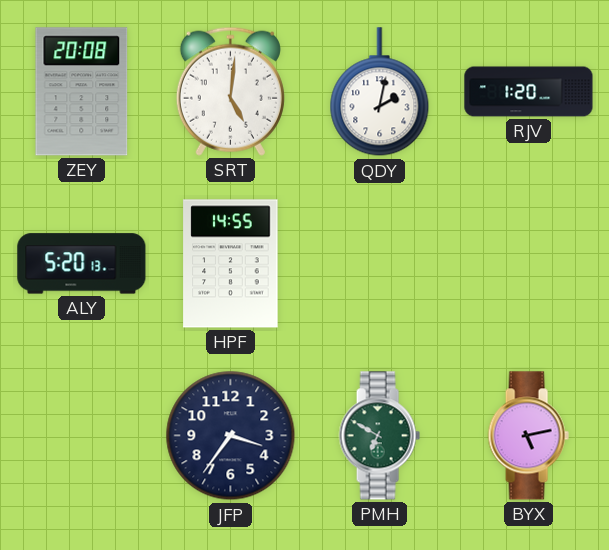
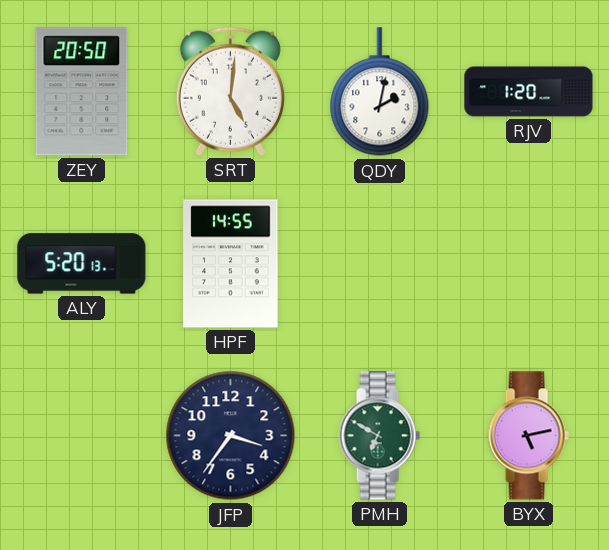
ZEY: 20:08 -> 20:50
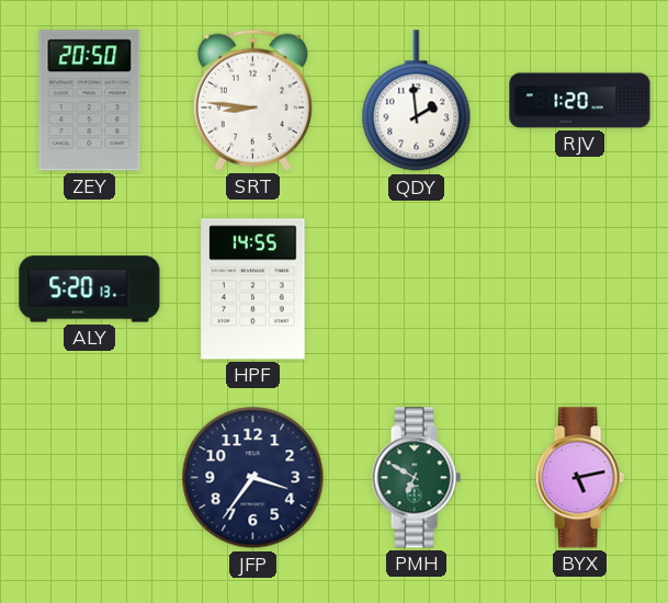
SRT: 5:01 -> 8:46
QDY: 2:02 -> 1:59
